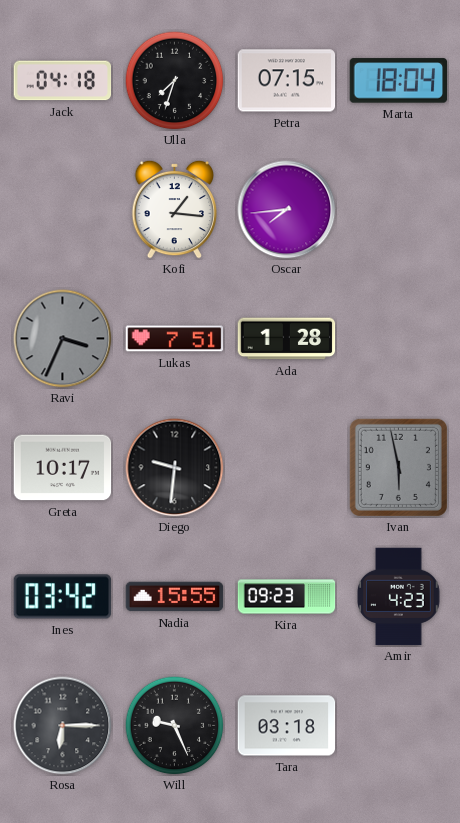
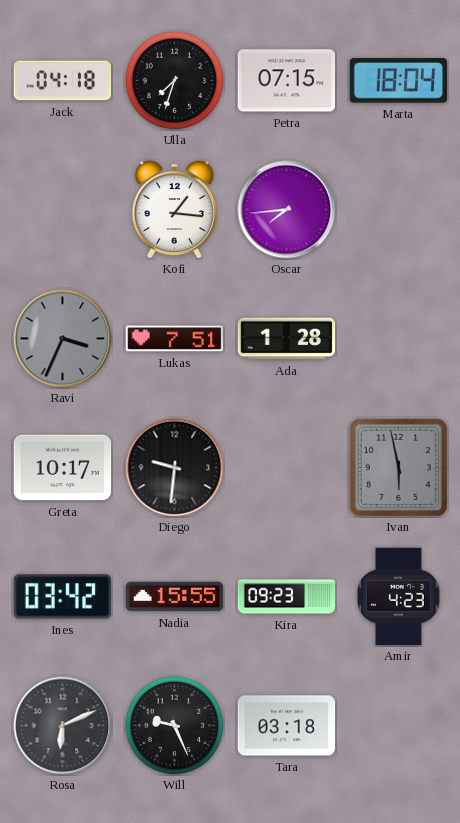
Rosa: 6:15 -> 6:11
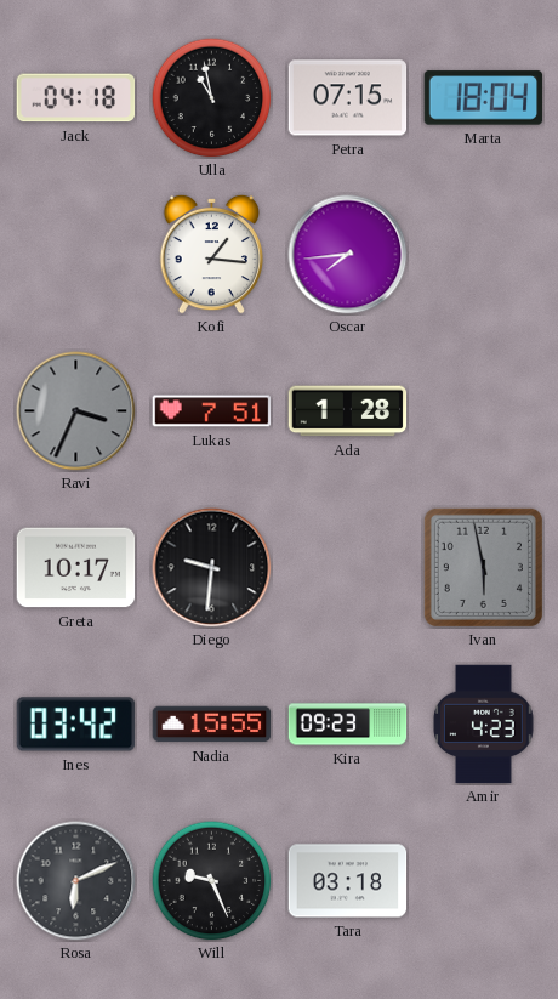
Ulla: 7:33 -> 10:58
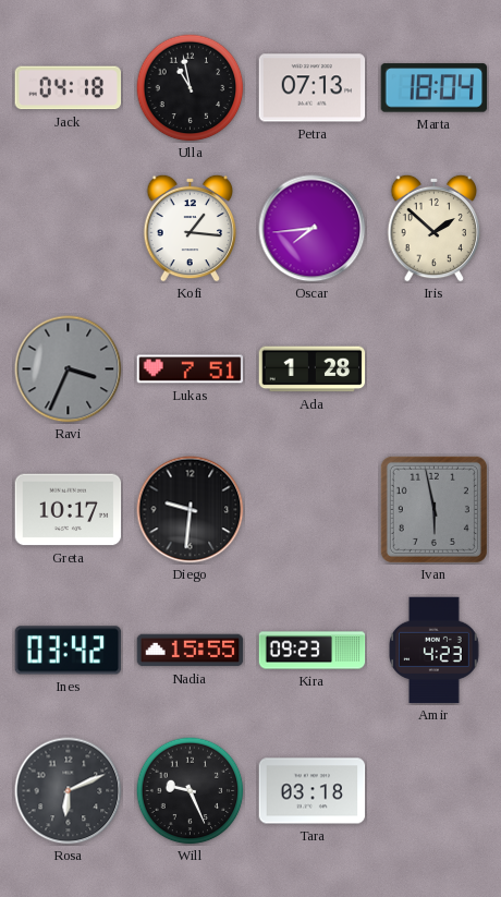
Petra: 07:15 -> 07:13
Iris: none -> 1:52
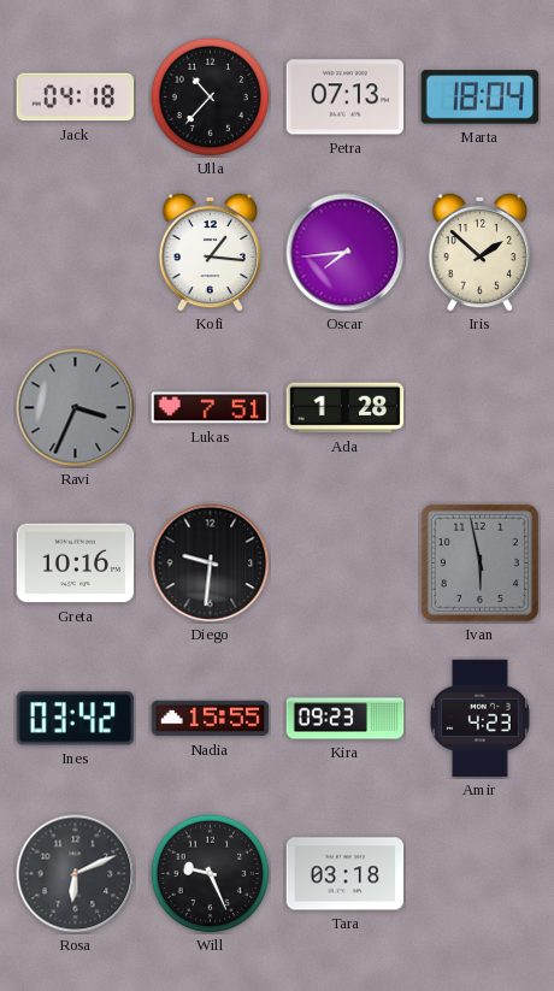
Ulla: 10:58 -> 10:37
Greta: 10:17 -> 10:16
